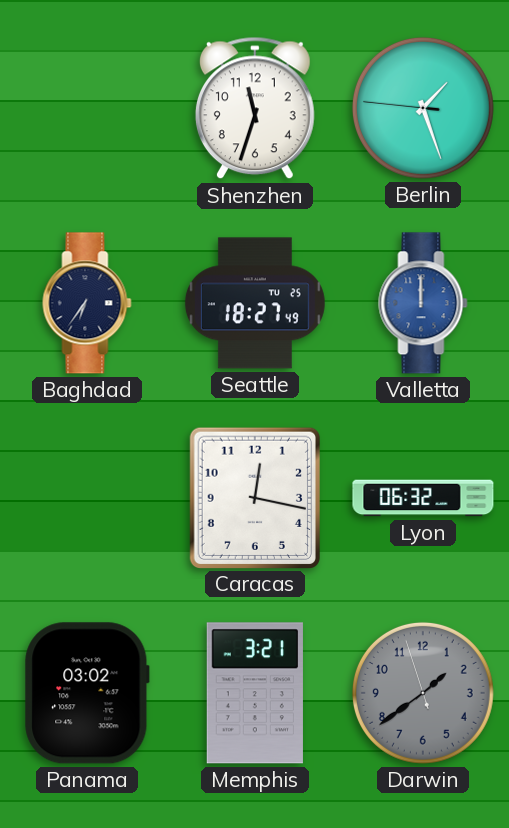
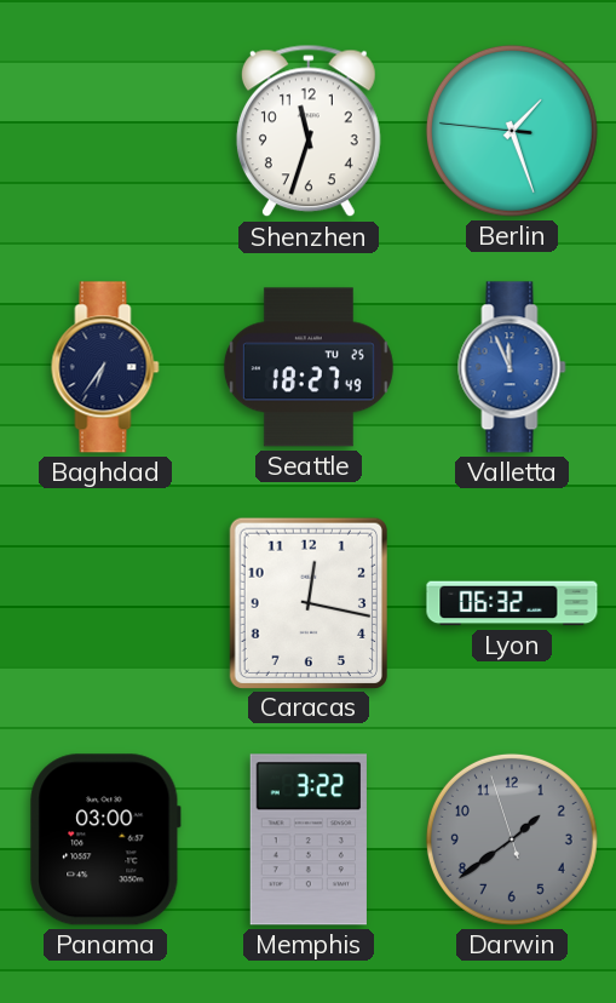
Valletta: 12:00 -> 11:56
Panama: 03:02 -> 03:00
Memphis: 3:21 -> 3:22
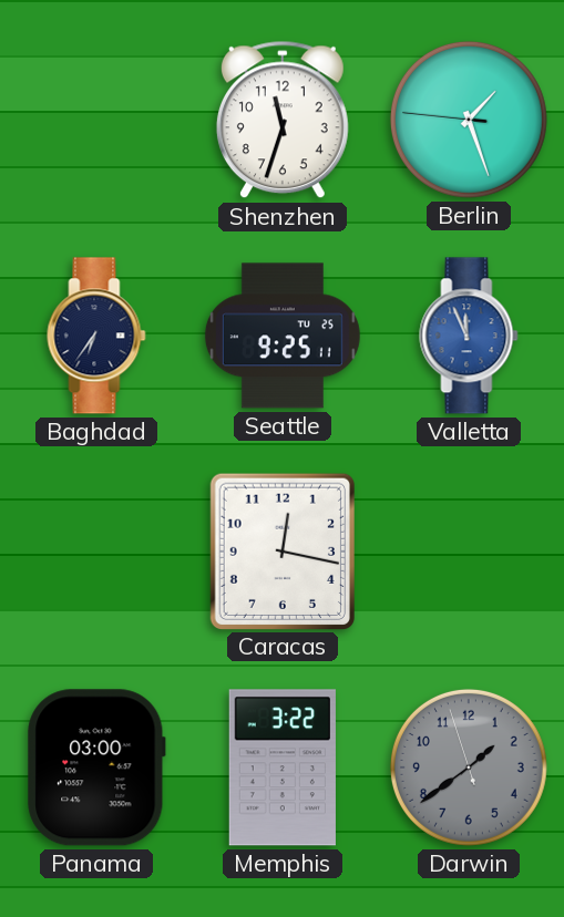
Seattle: 18:27 -> 9:25
Lyon: 06:32 -> none
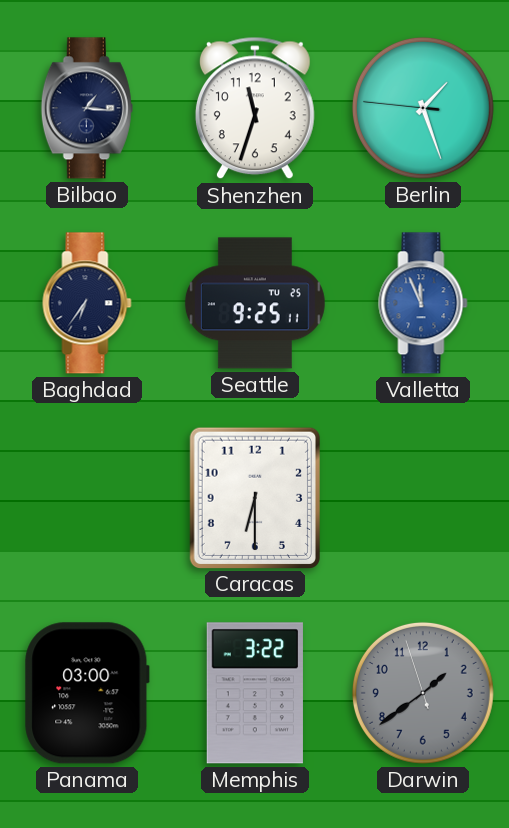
Bilbao: none -> 1:16
Caracas: 12:17 -> 6:30
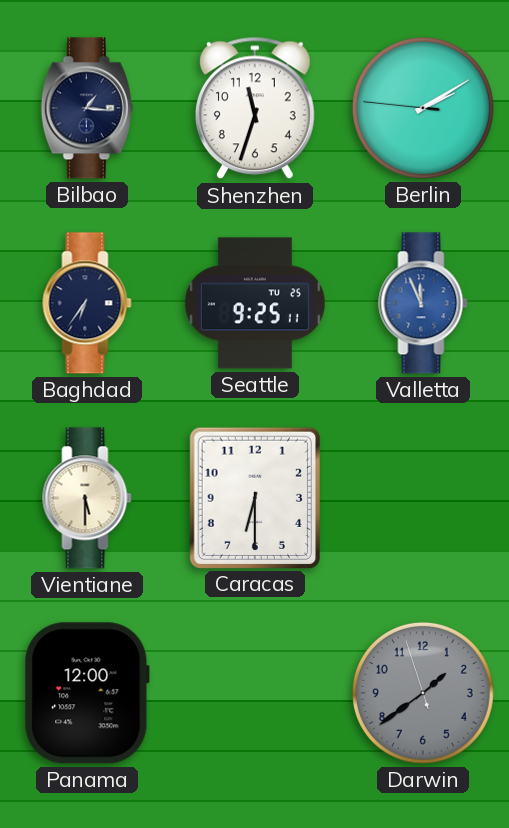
Berlin: 1:26 -> 2:09
Vientiane: none -> 5:30
Panama: 03:00 -> 12:00
Memphis: 3:22 -> none
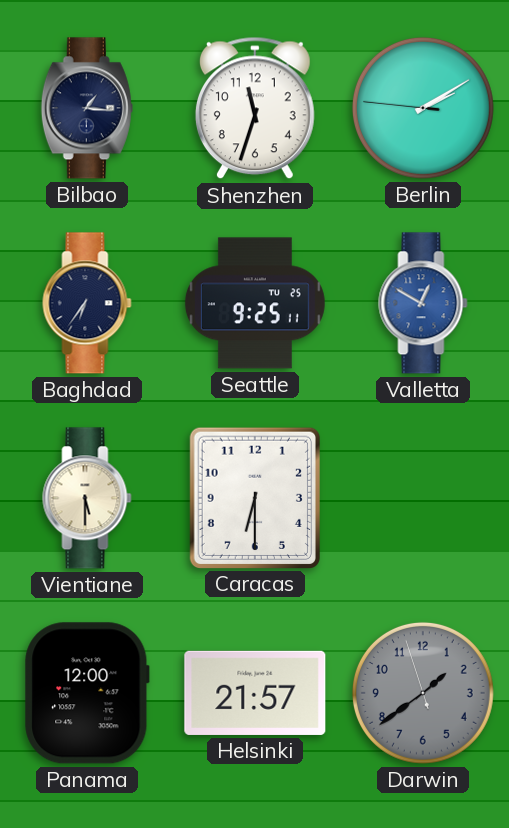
Valletta: 11:56 -> 12:50
Helsinki: none -> 21:57
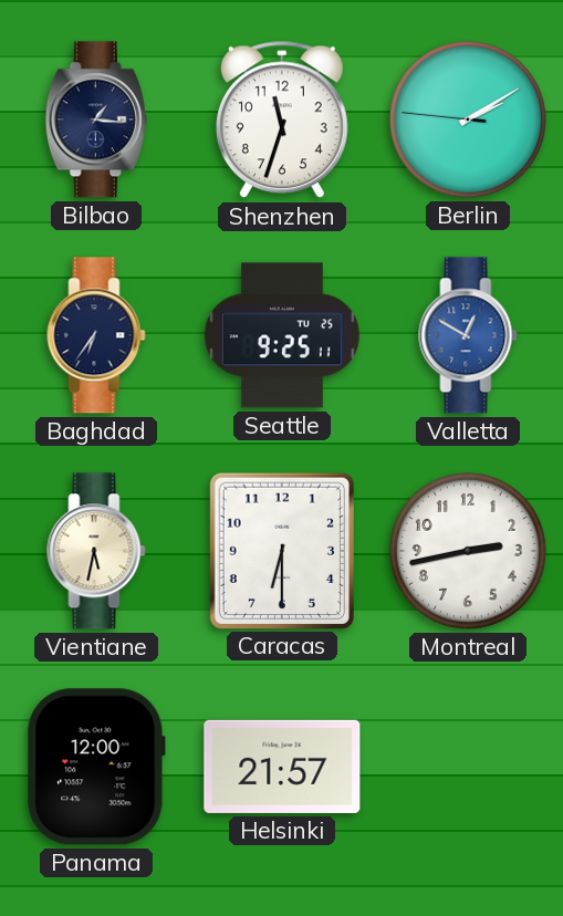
Vientiane: 5:30 -> 5:32
Montreal: none -> 2:43
Darwin: 1:38 -> none
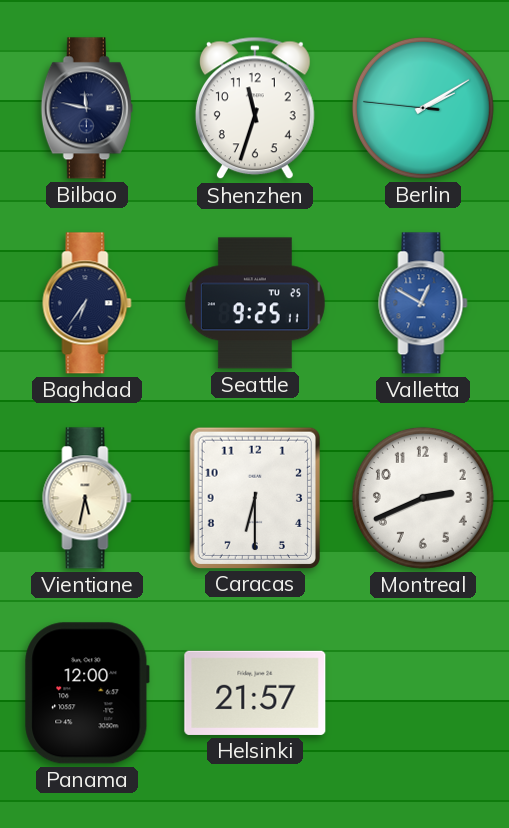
Bilbao: 1:16 -> 11:47
Montreal: 2:43 -> 2:41
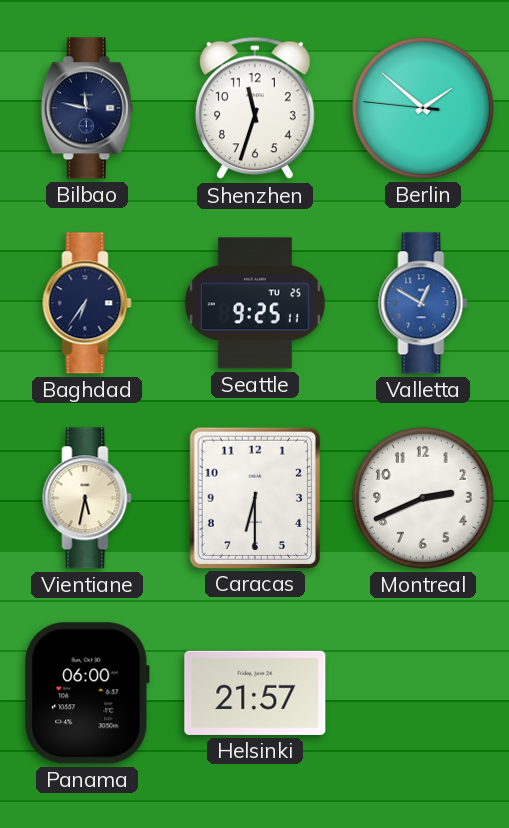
Berlin: 2:09 -> 1:51
Panama: 12:00 -> 06:00
